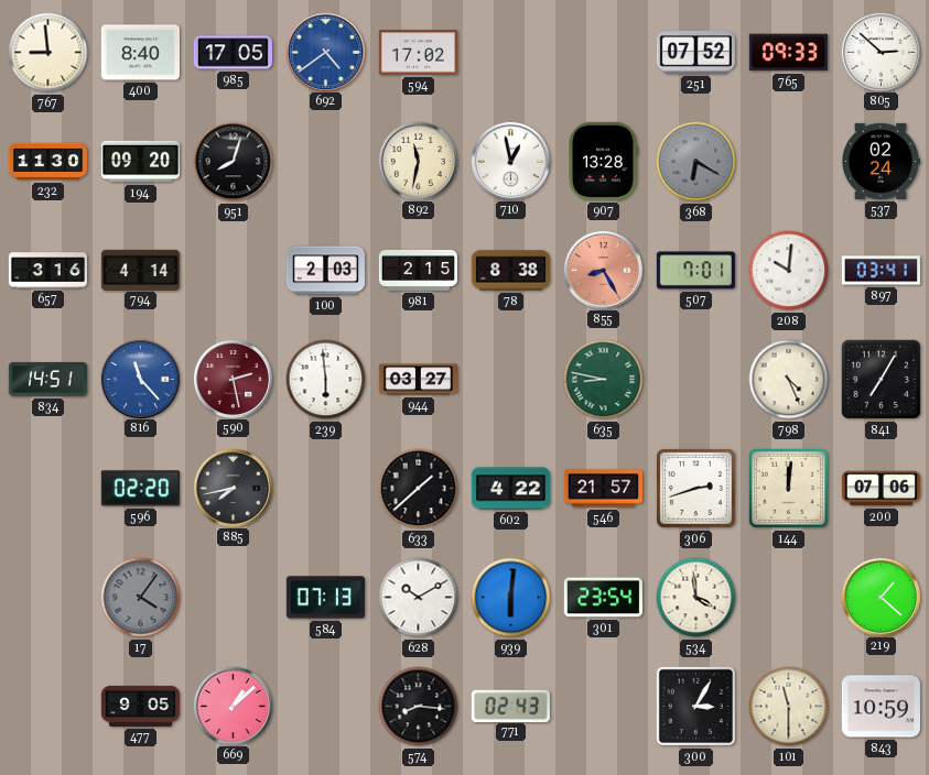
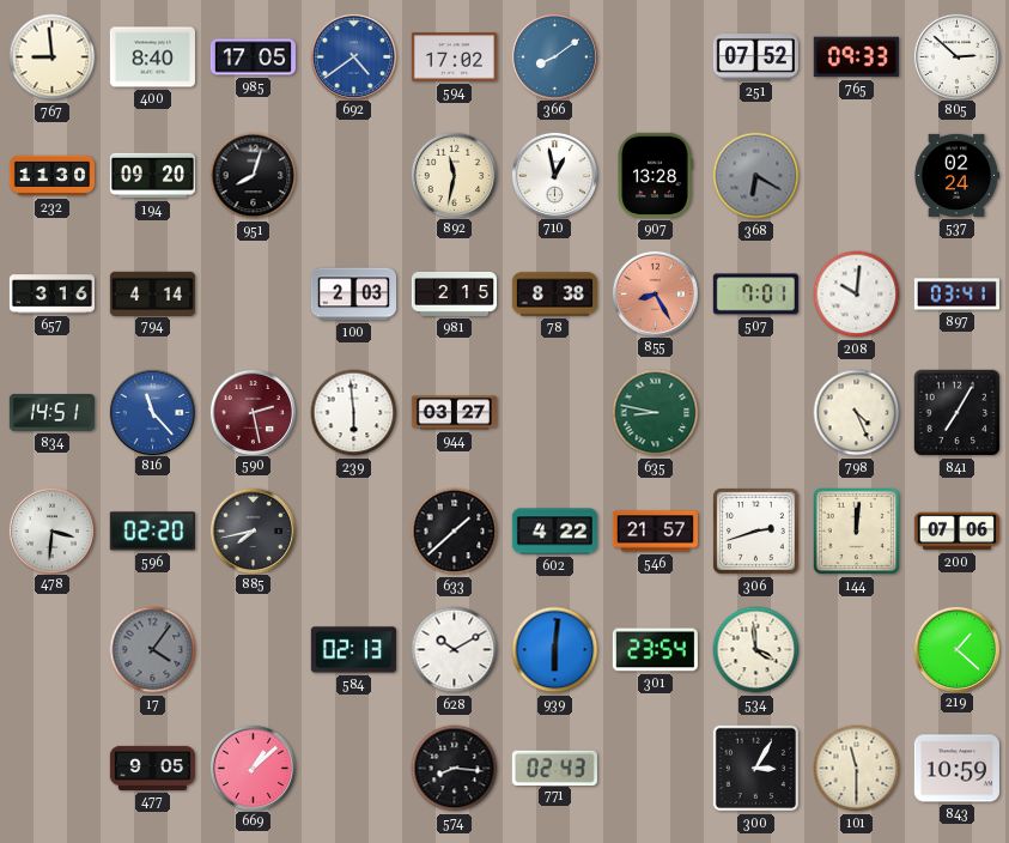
366: none -> 8:09
478: none -> 3:31
584: 07:13 -> 02:13
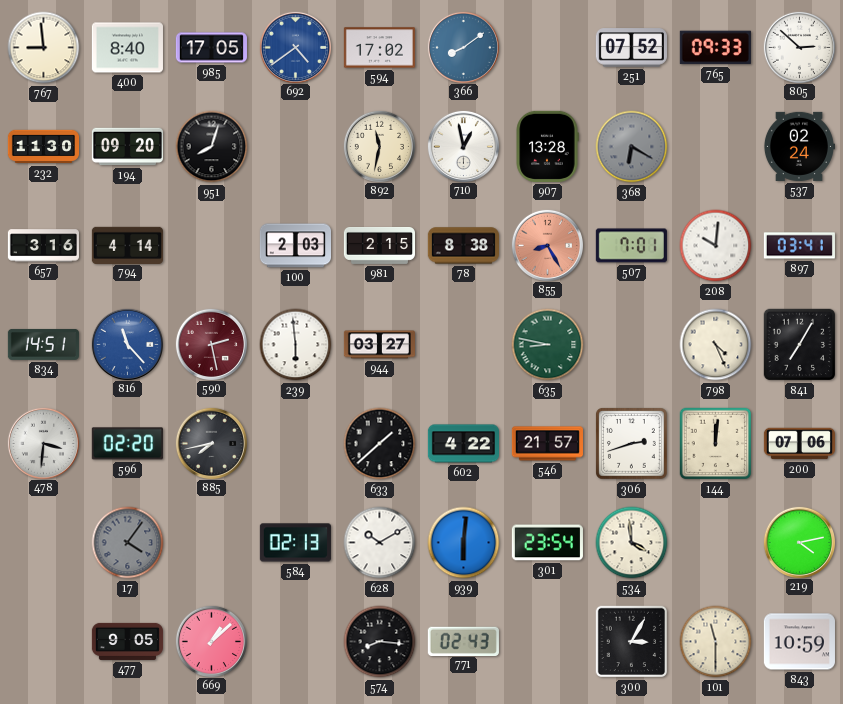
219: 1:22 -> 4:13
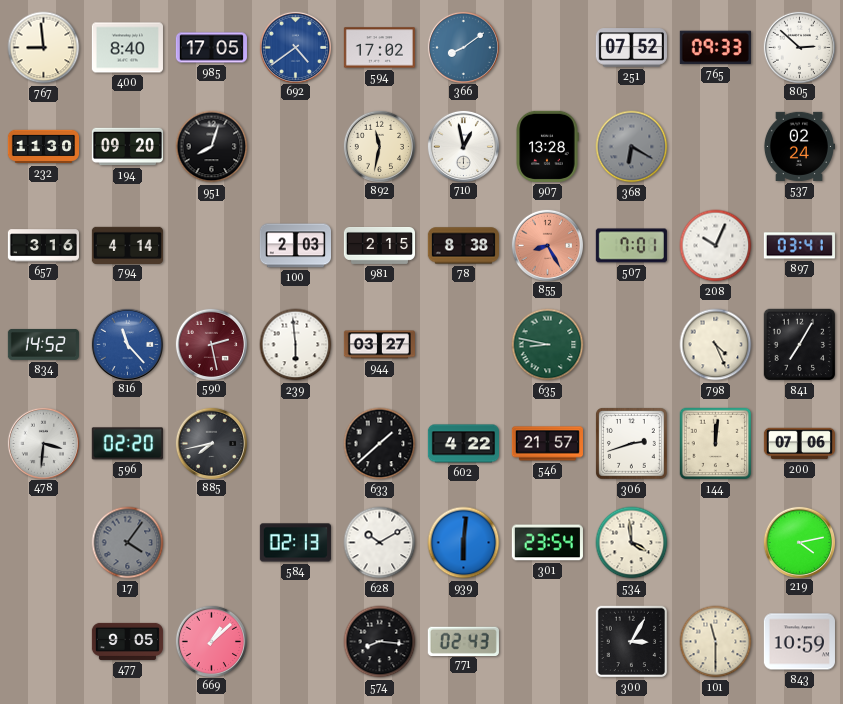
208: 10:01 -> 10:04
834: 14:51 -> 14:52
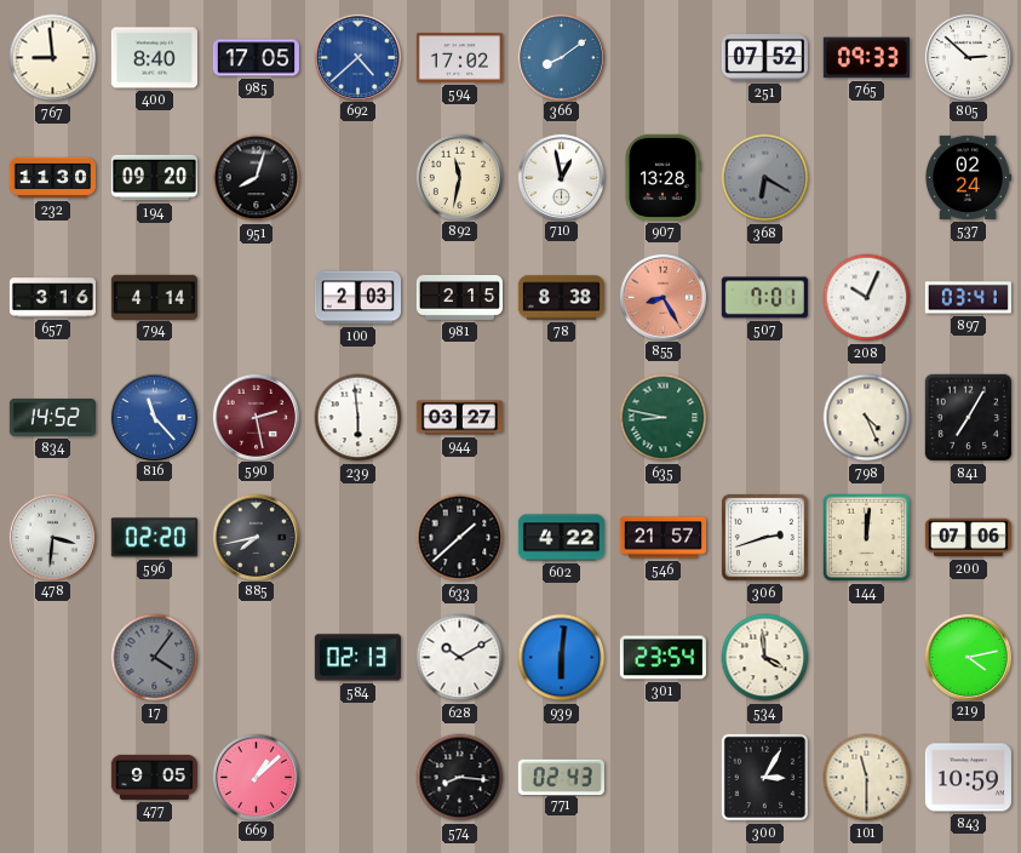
692: 4:39 -> 4:38
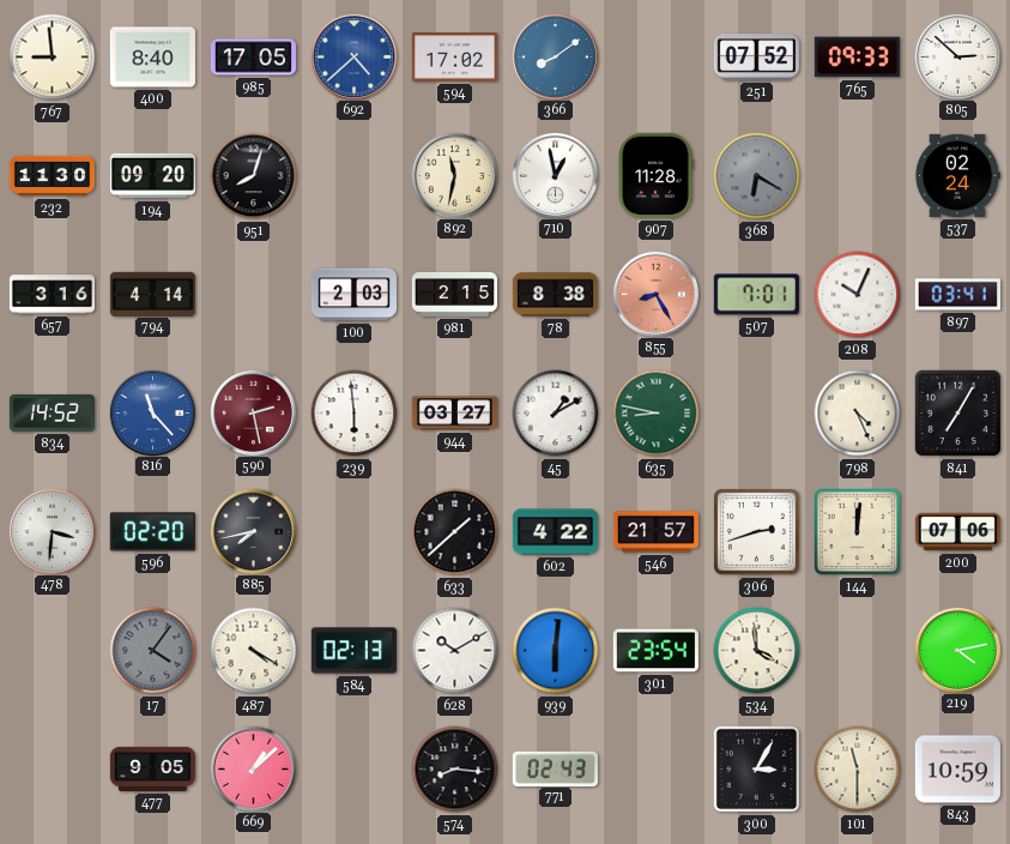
907: 13:28 -> 11:28
45: none -> 1:10
487: none -> 4:20
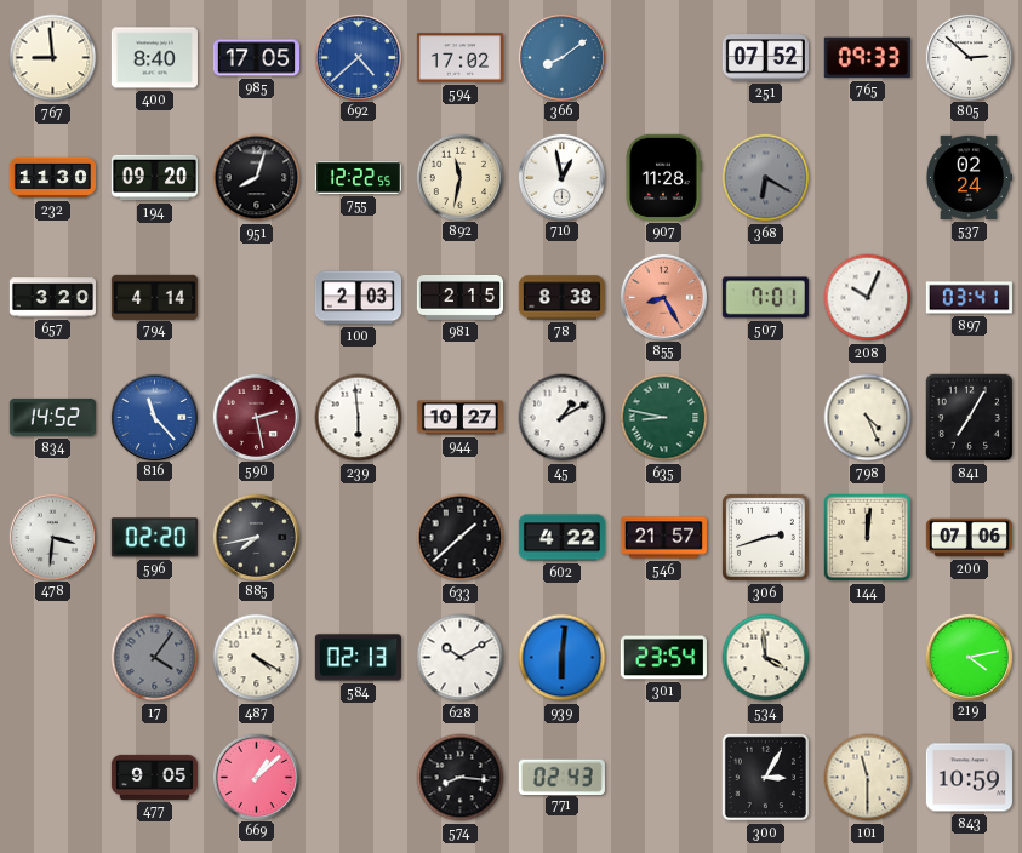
755: none -> 12:22
657: 3:16 -> 3:20
944: 03:27 -> 10:27
